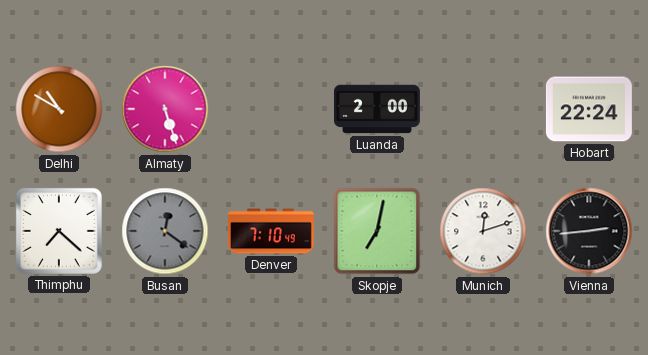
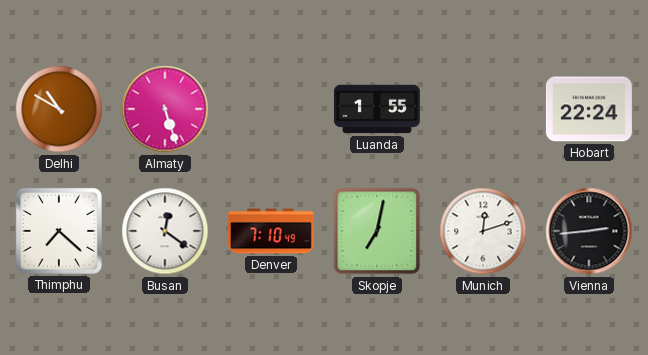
Luanda: 2:00 -> 1:55
Busan dial: grey -> white
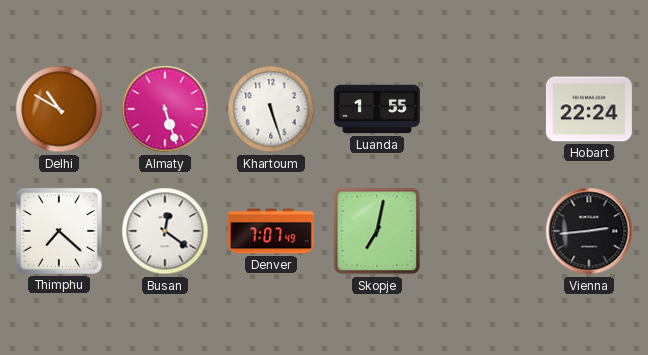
Khartoum: none -> 5:27
Denver: 7:10 -> 7:07
Munich: 12:12 -> none
